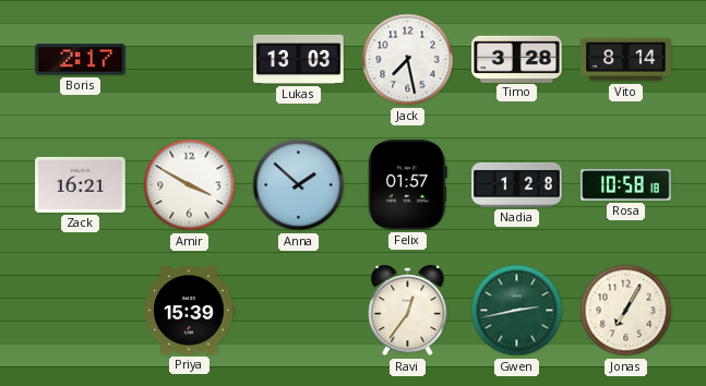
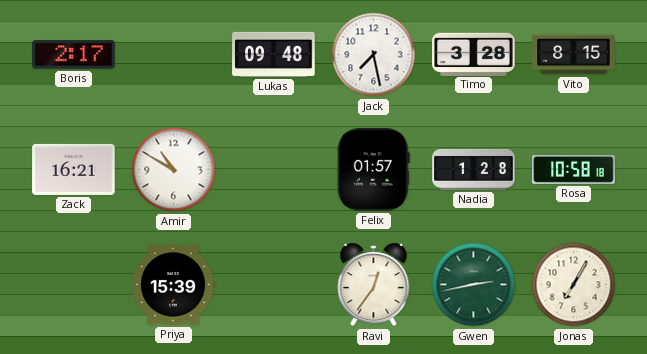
Lukas: 13:03 -> 09:48
Vito: 8:14 -> 8:15
Amir: 3:50 -> 10:50
Anna: 1:52 -> none
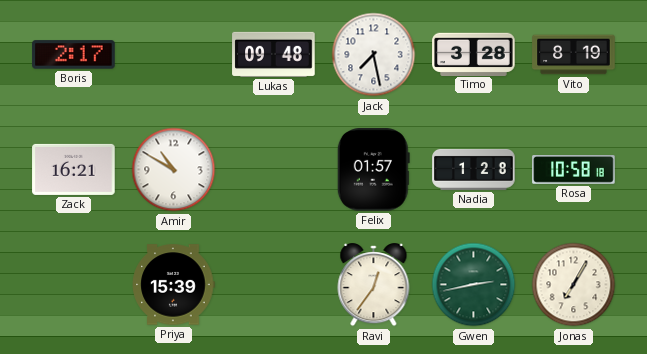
Vito: 8:15 -> 8:19
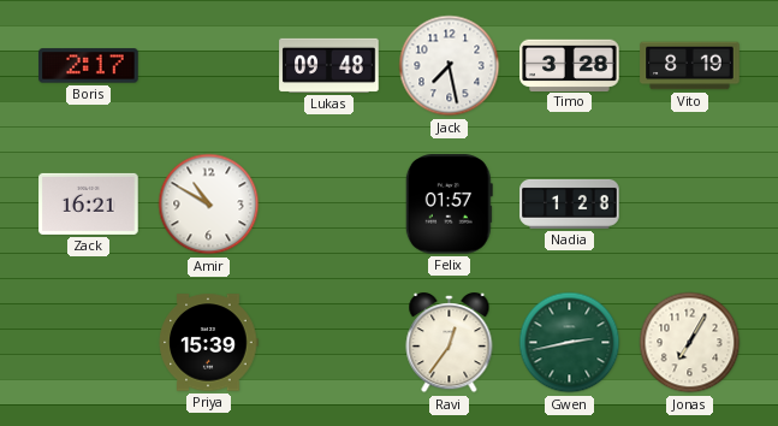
Rosa: 10:58 -> none
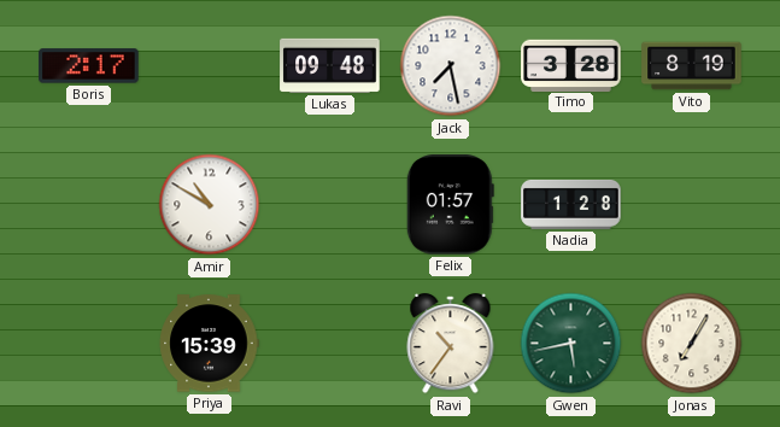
Zack: 16:21 -> none
Ravi: 12:36 -> 10:36
Gwen: 2:43 -> 5:43
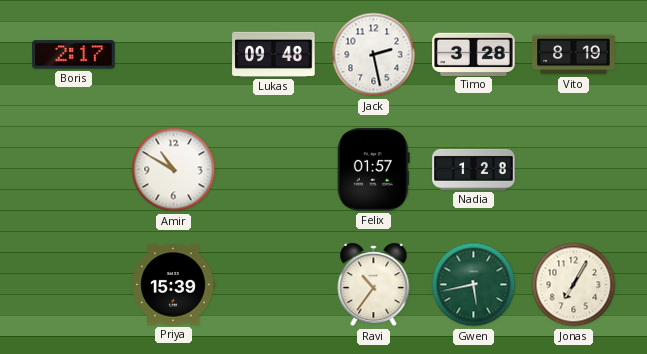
Jack: 7:28 -> 2:28
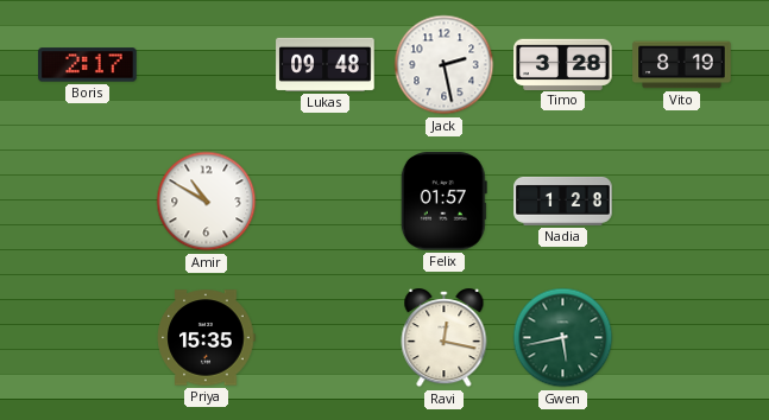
Priya: 15:39 -> 15:35
Ravi: 10:36 -> 12:17
Jonas: 7:05 -> none
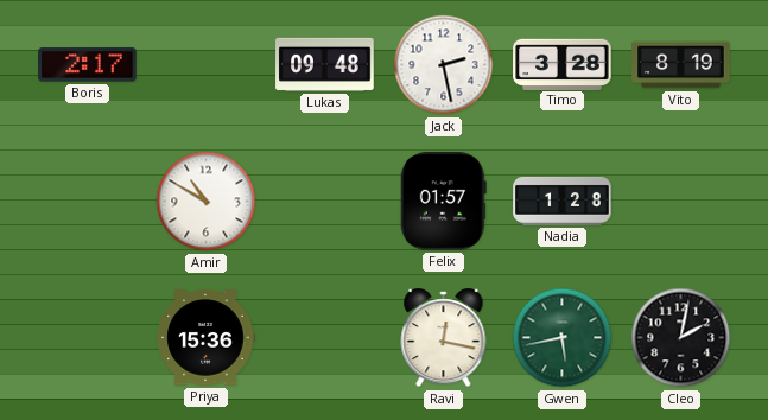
Priya: 15:35 -> 15:36
Cleo: none -> 2:02
